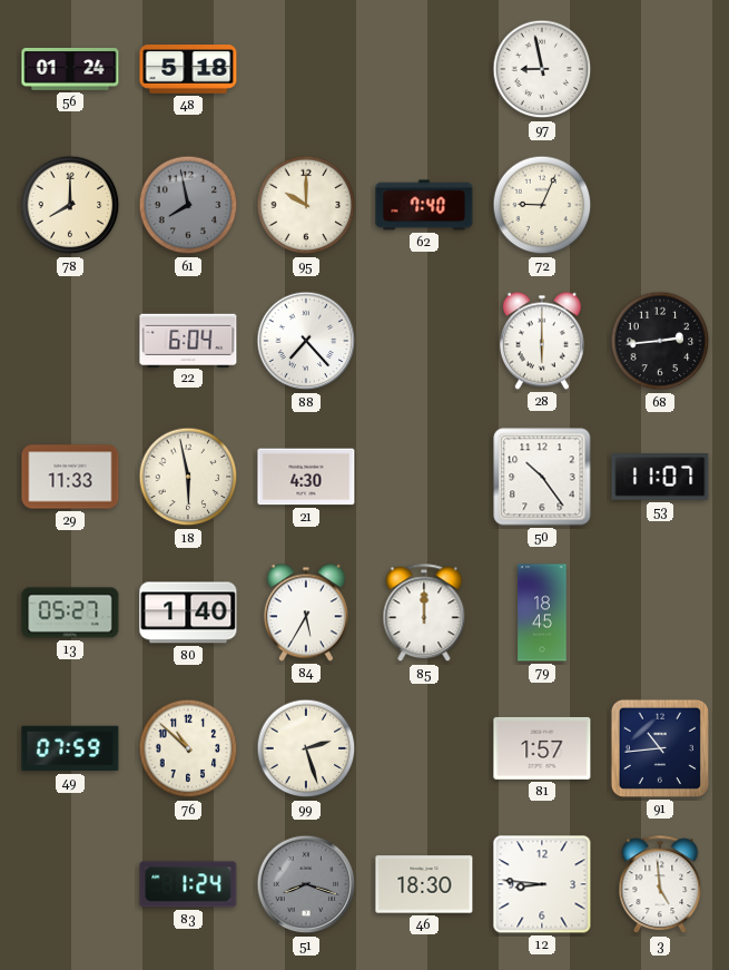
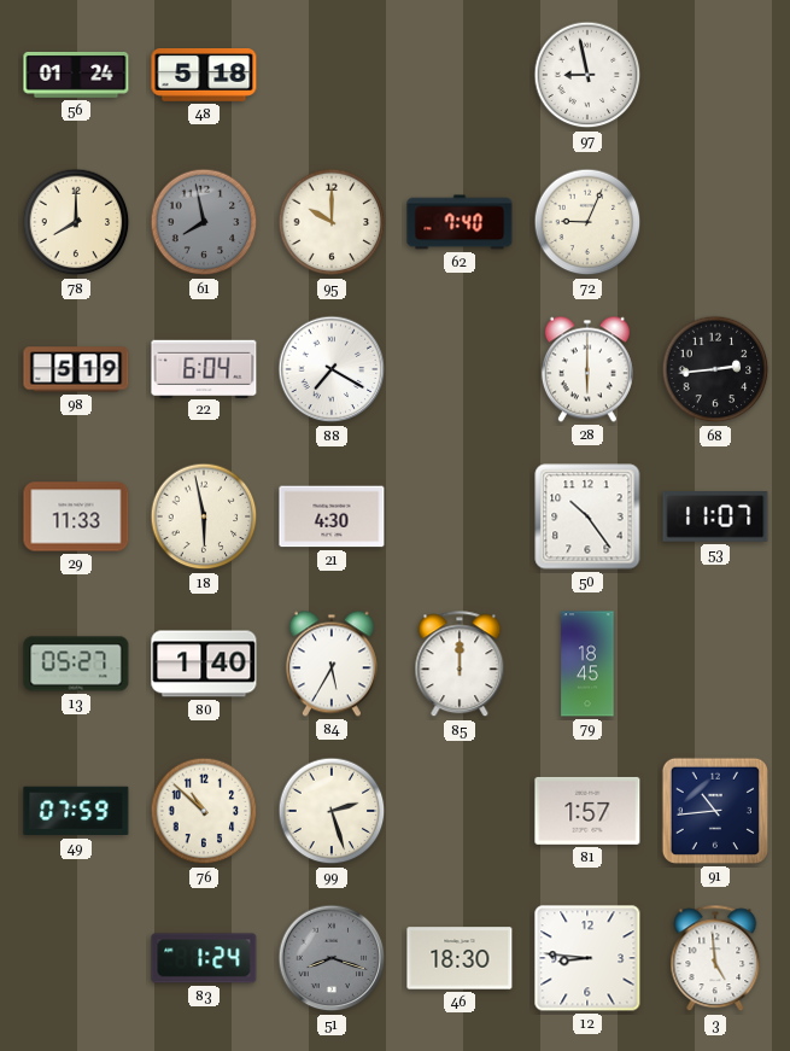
98: none -> 5:19
88: 7:23 -> 7:20
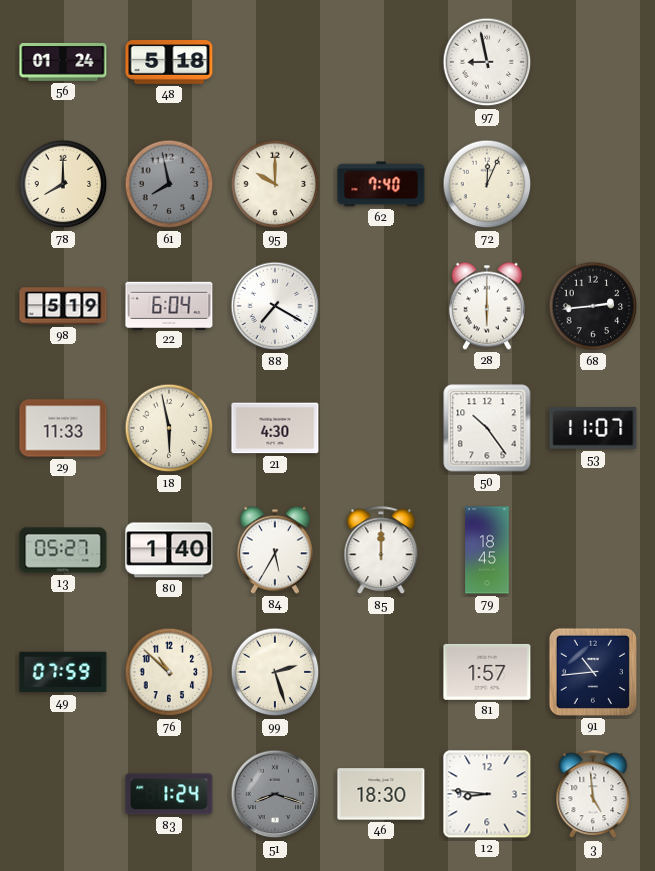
72: 9:04 -> 12:04
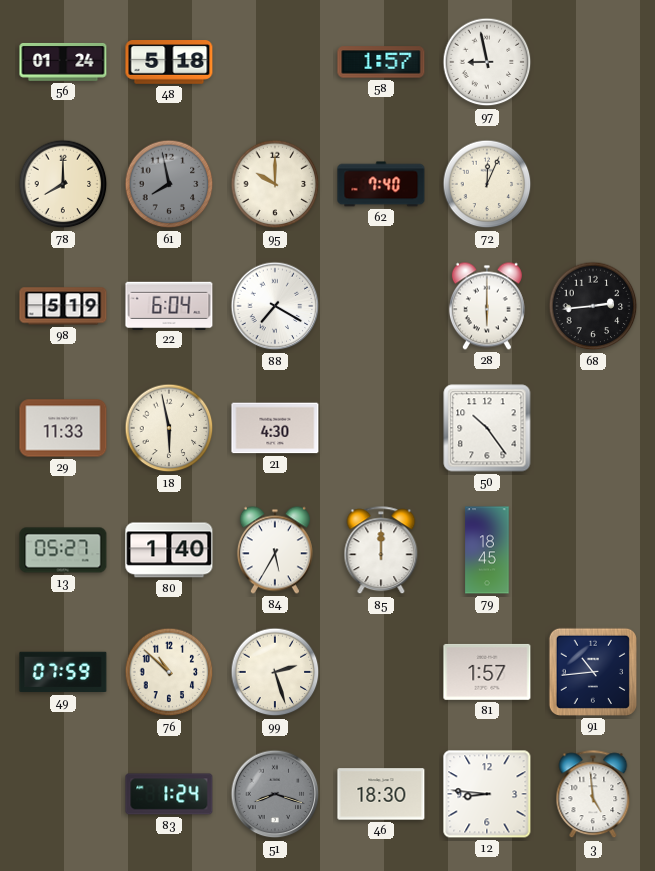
58: none -> 1:57
53: 11:07 -> none
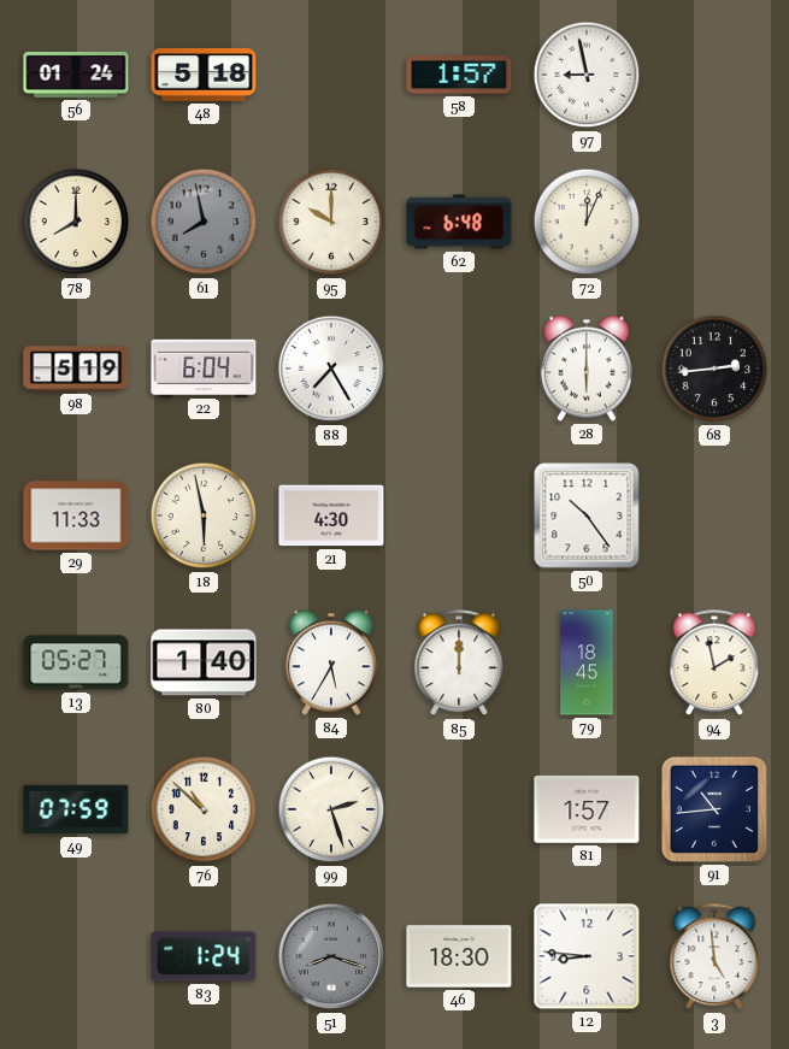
62: 7:40 -> 6:48
88: 7:20 -> 7:25
94: none -> 1:58
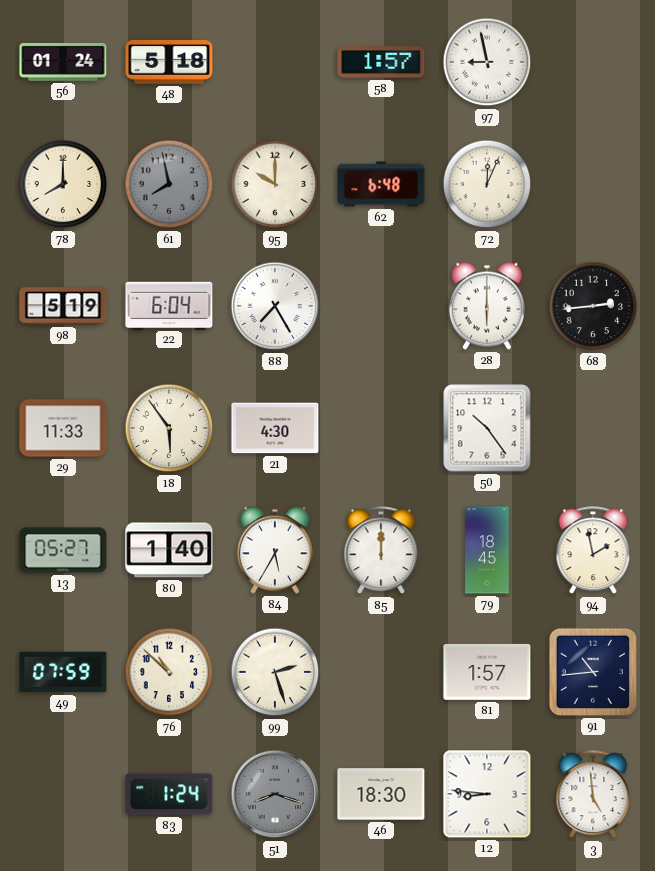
18: 5:58 -> 5:54
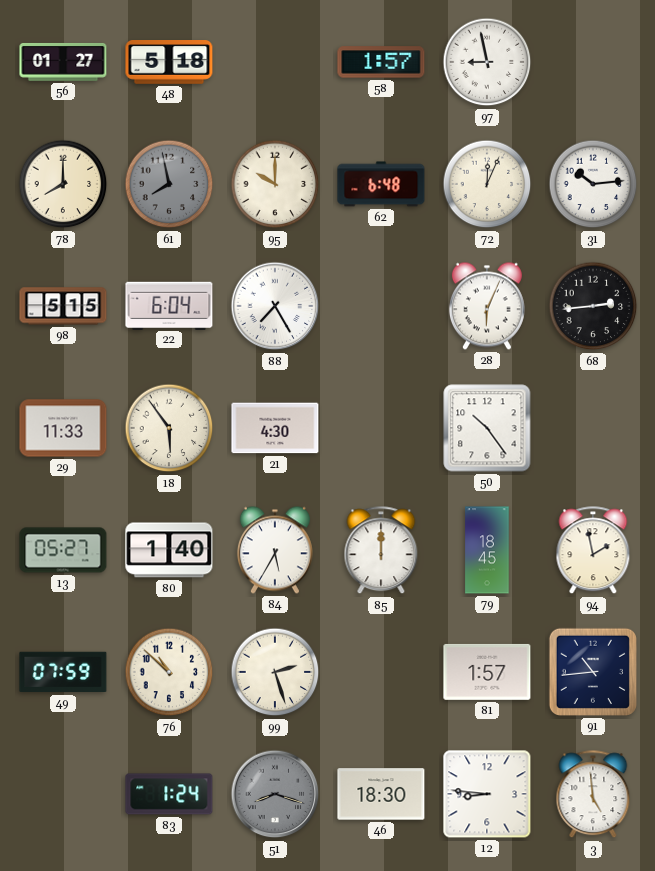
56: 01:24 -> 01:27
31: none -> 10:14
98: 5:19 -> 5:15
28: 6:00 -> 6:04
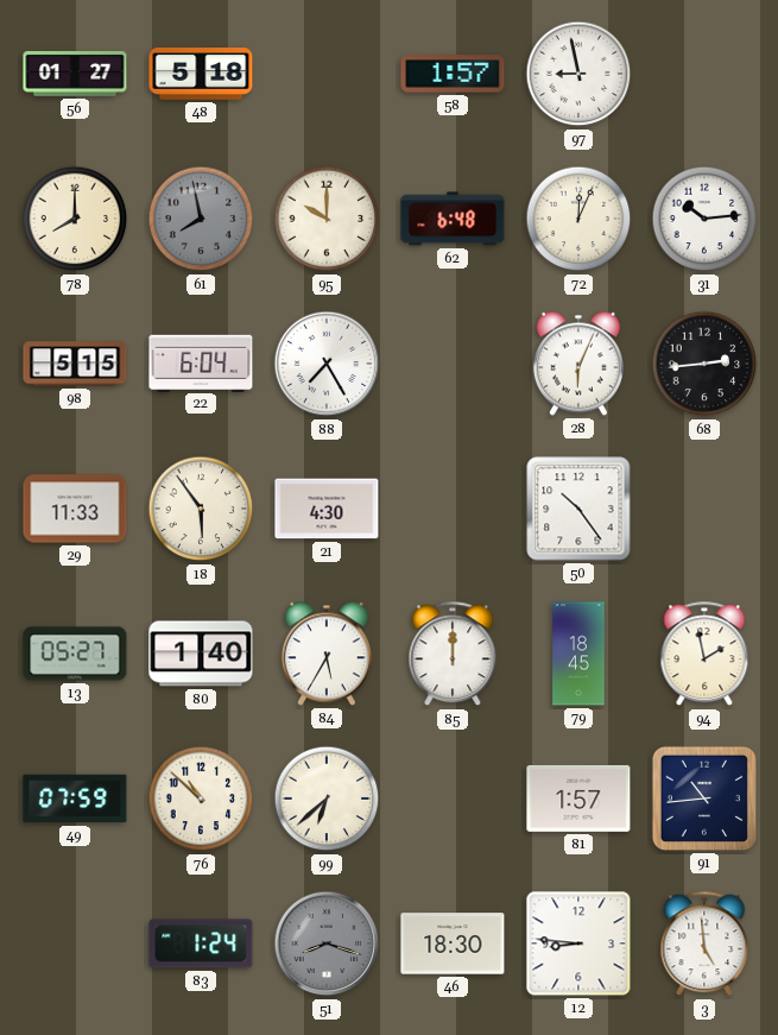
99: 2:27 -> 6:38
